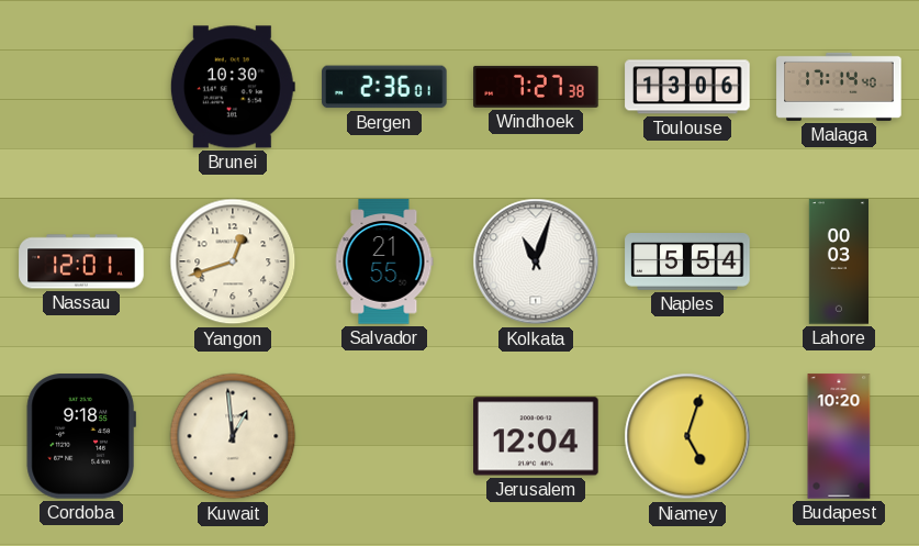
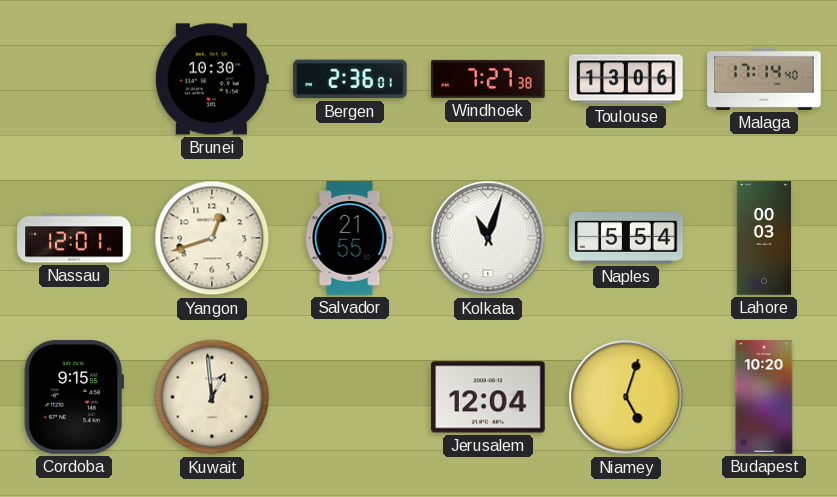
Cordoba: 9:18 -> 9:15
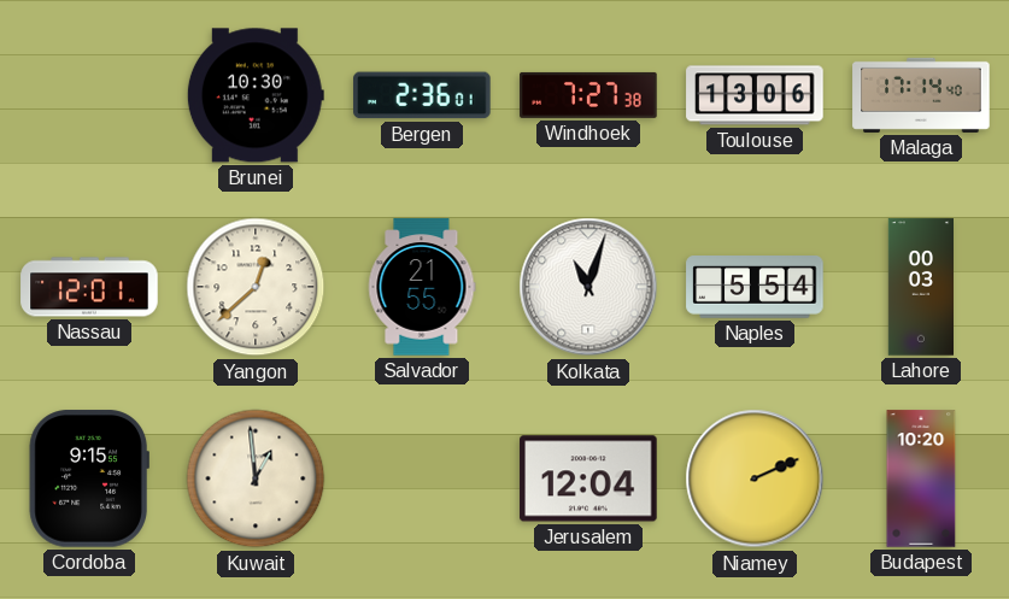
Yangon: 12:42 -> 12:38
Niamey: 5:03 -> 2:11
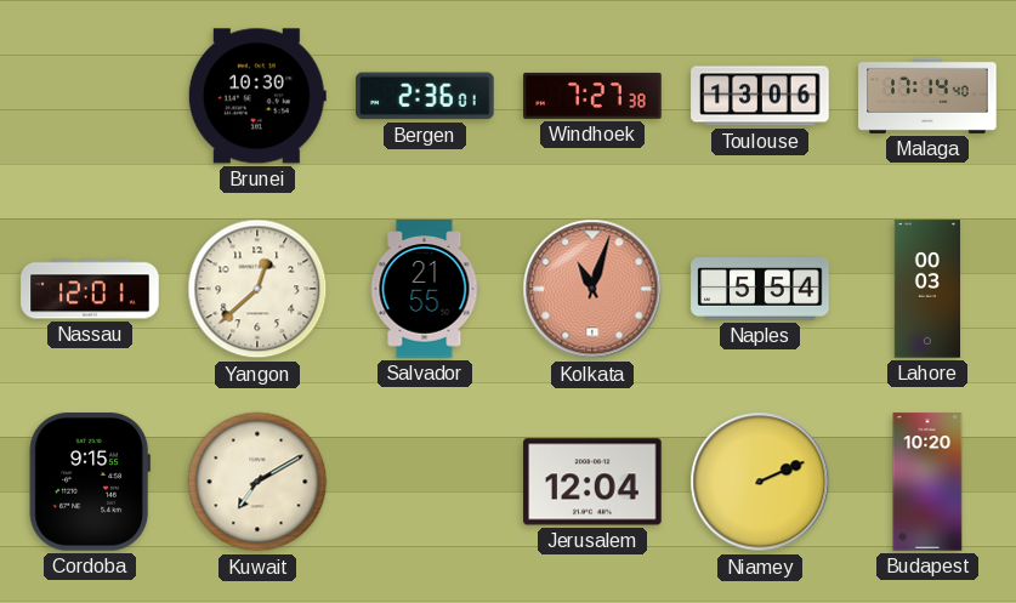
Kolkata dial: white -> salmon
Kuwait: 12:59 -> 7:10
